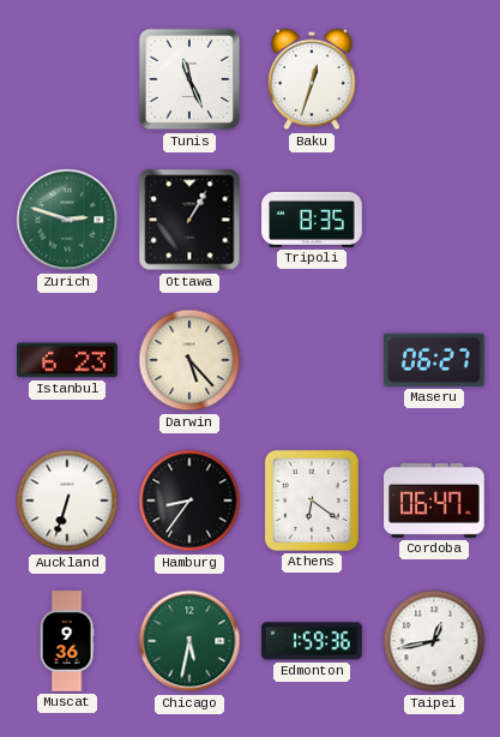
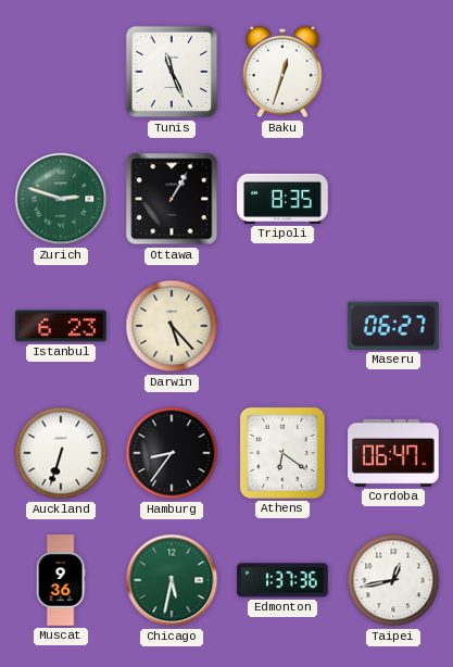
Edmonton: 1:59 -> 1:37
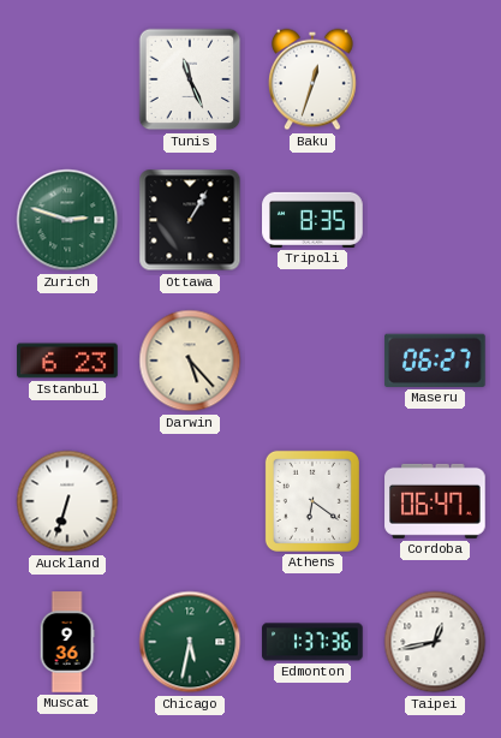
Hamburg: 8:36 -> none
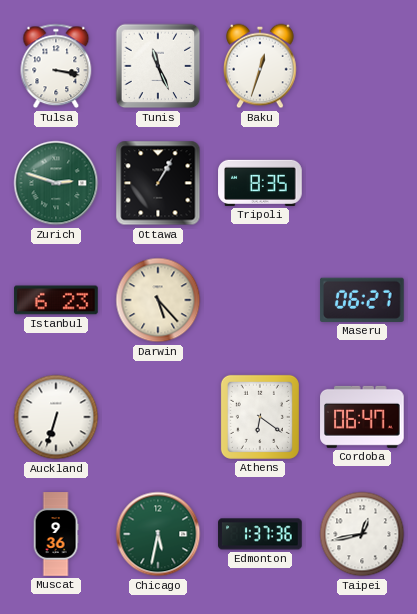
Tulsa: none -> 3:17
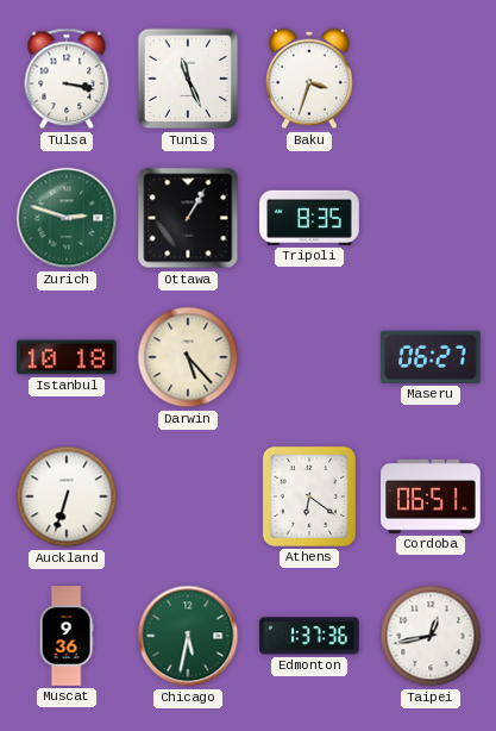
Baku: 12:33 -> 3:33
Istanbul: 6:23 -> 10:18
Cordoba: 06:47 -> 06:51
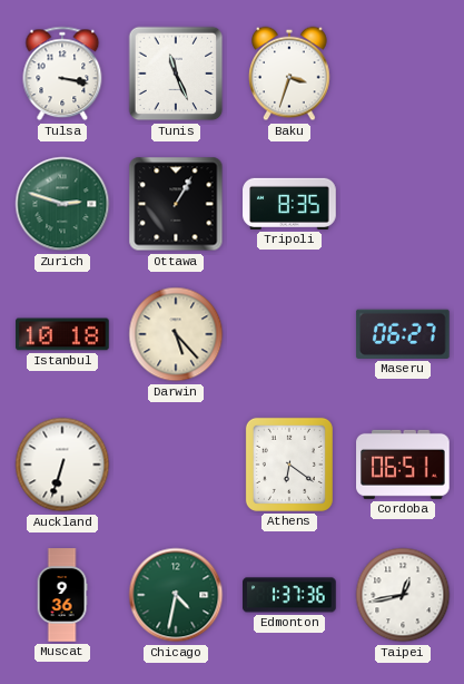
Chicago: 5:32 -> 4:32
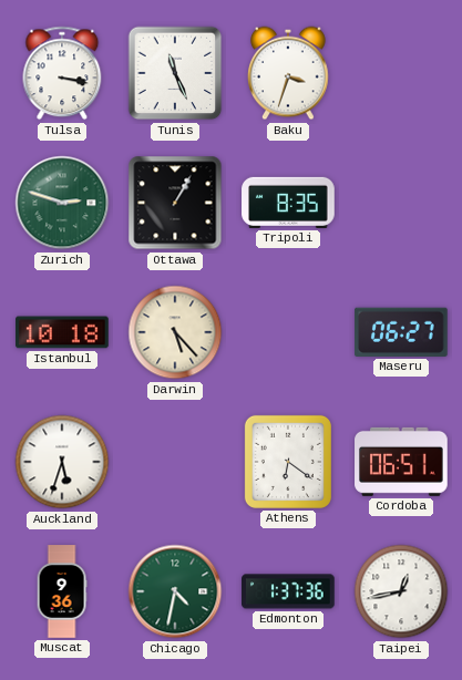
Auckland: 6:33 -> 5:33
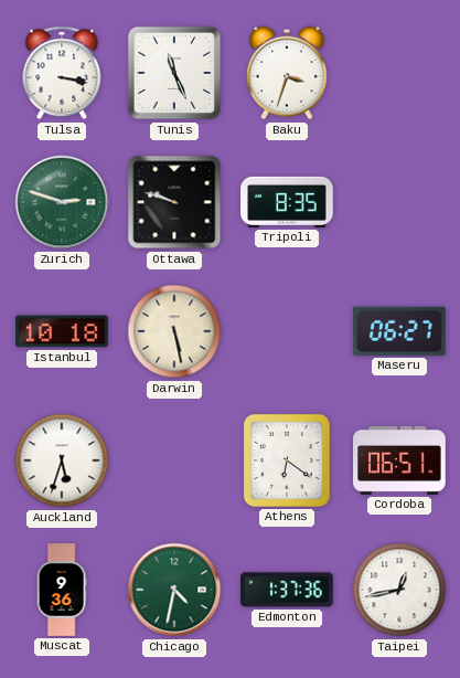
Ottawa: 1:05 -> 9:48
Darwin: 5:23 -> 5:28
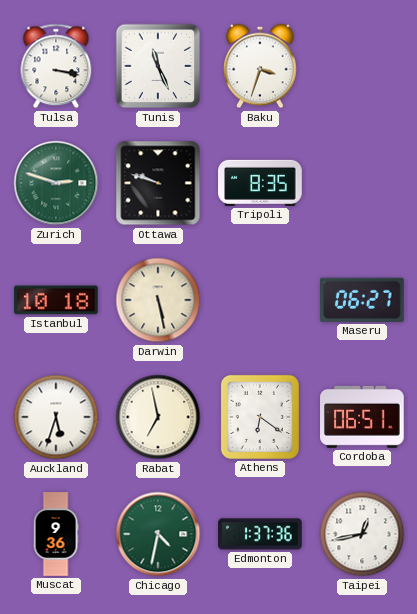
Rabat: none -> 6:58
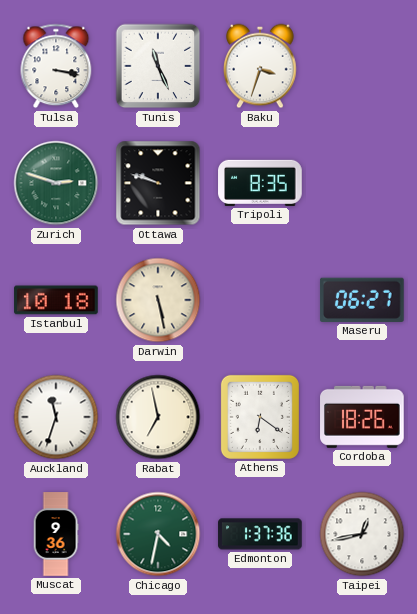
Auckland: 5:33 -> 11:33
Cordoba: 06:51 -> 18:26
